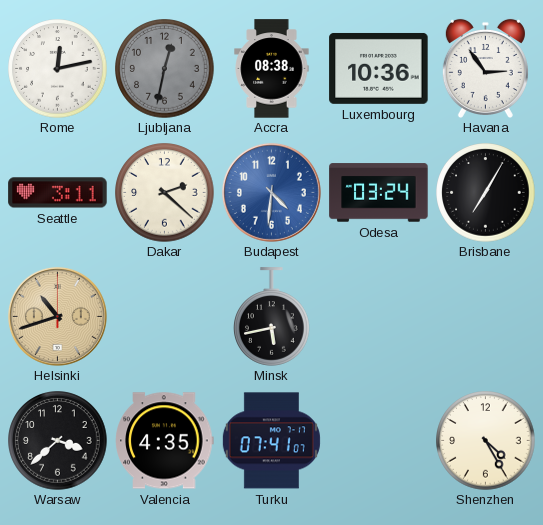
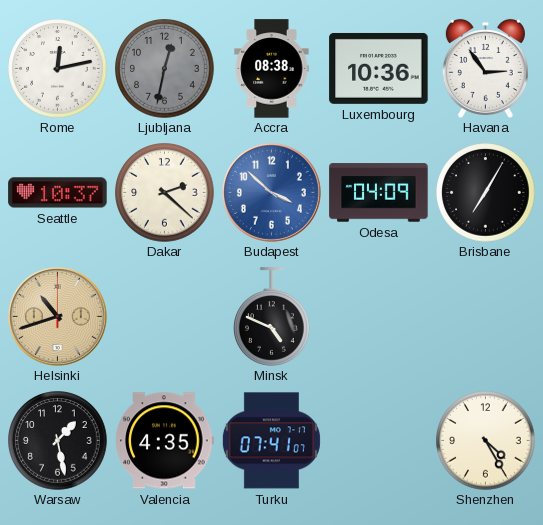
Seattle: 3:11 -> 10:37
Budapest: 4:31 -> 3:52
Odesa: 03:24 -> 04:09
Minsk: 5:43 -> 4:49
Warsaw: 3:38 -> 1:28
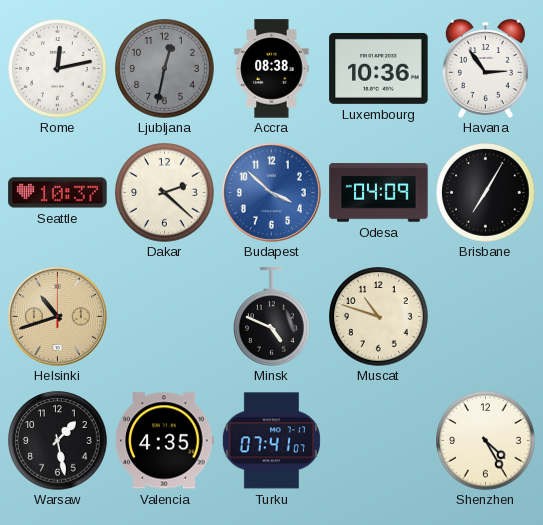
Muscat: none -> 10:48
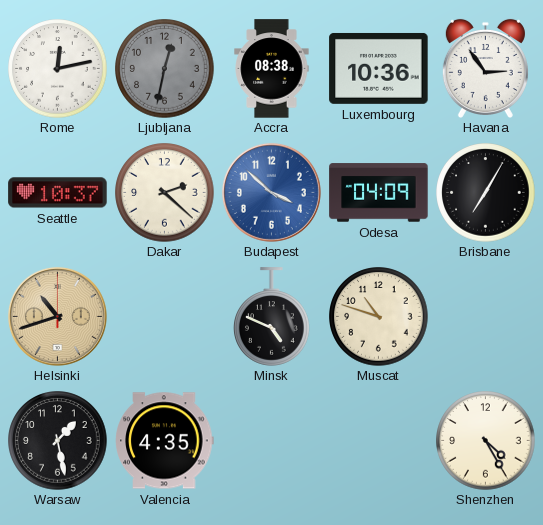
Turku: 07:41 -> none
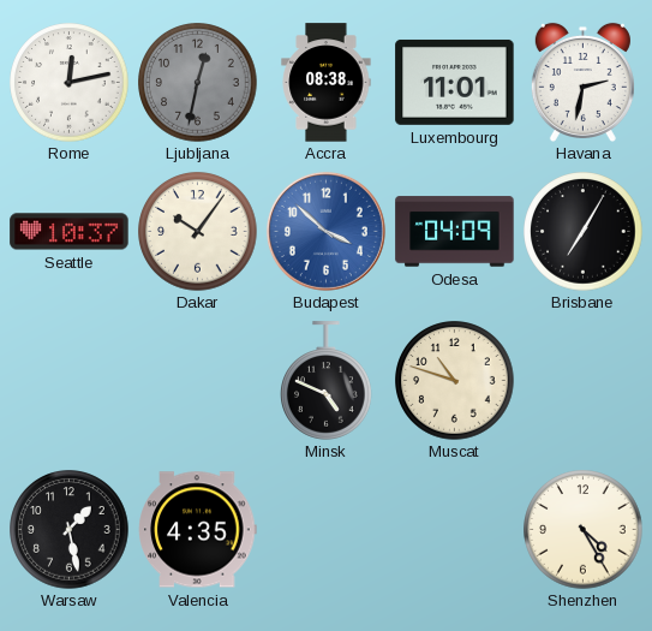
Luxembourg: 10:36 -> 11:01
Havana: 2:54 -> 2:32
Dakar: 2:22 -> 10:06
Helsinki: 10:42 -> none
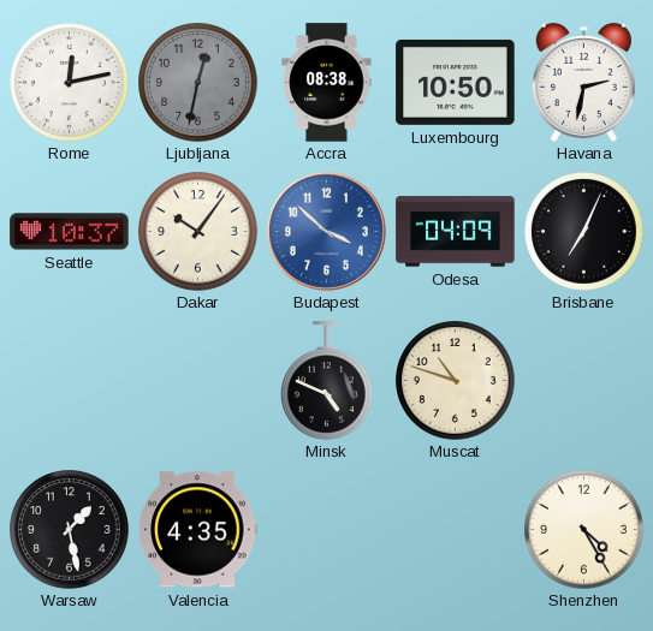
Luxembourg: 11:01 -> 10:50
Brisbane: 7:05 -> 7:04
